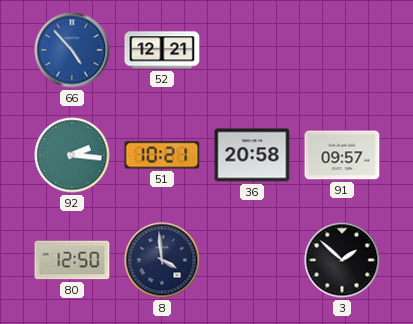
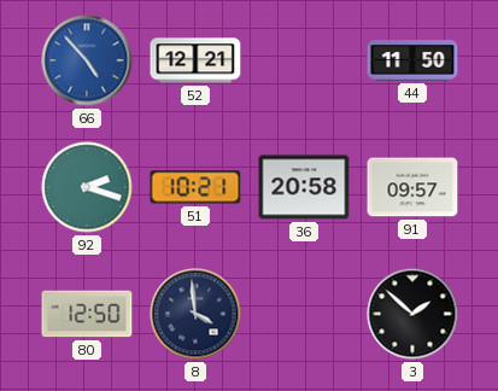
44: none -> 11:50
92: 2:16 -> 2:18
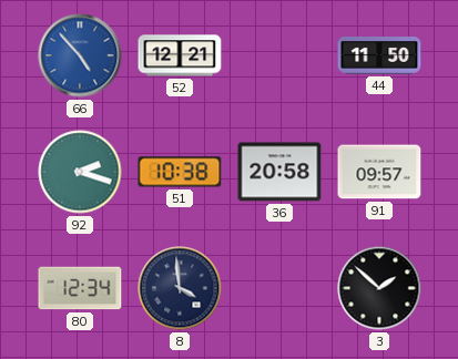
51: 10:21 -> 10:38
80: 12:50 -> 12:34
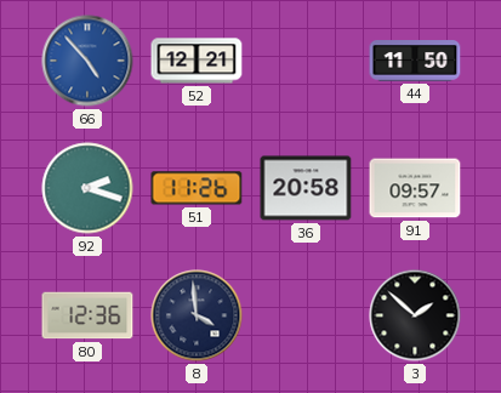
51: 10:38 -> 11:26
80: 12:34 -> 12:36
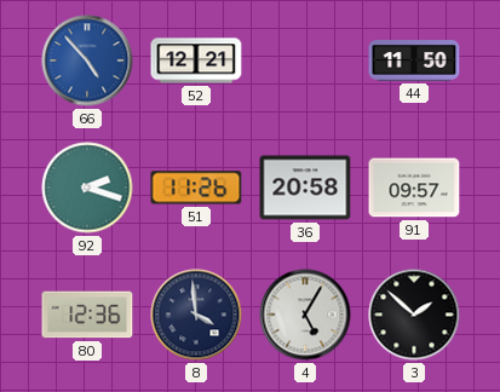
4: none -> 5:05
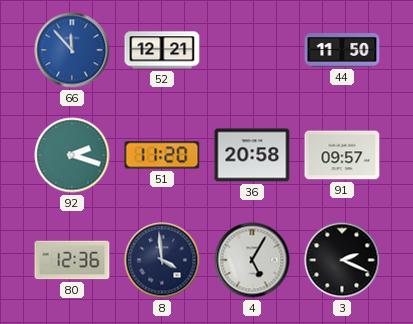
66: 4:53 -> 11:53
51: 11:26 -> 11:20
3: 1:52 -> 2:19
